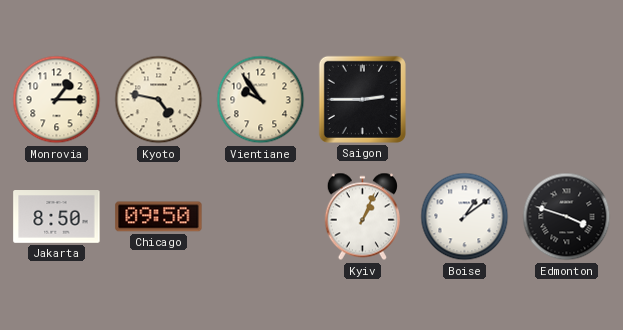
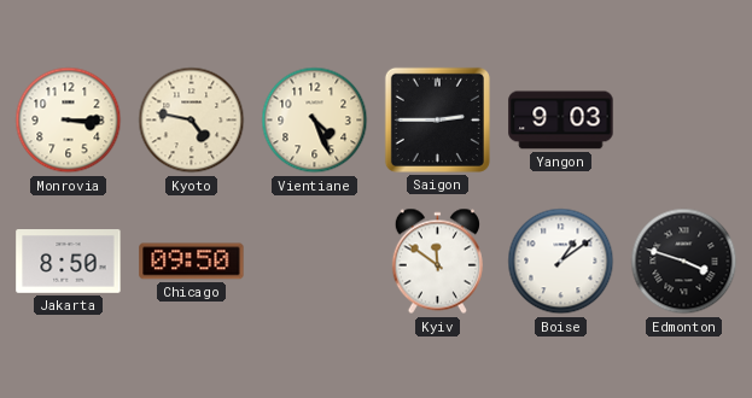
Monrovia: 1:15 -> 3:15
Vientiane: 9:54 -> 4:26
Yangon: none -> 9:03
Kyiv: 1:04 -> 11:51
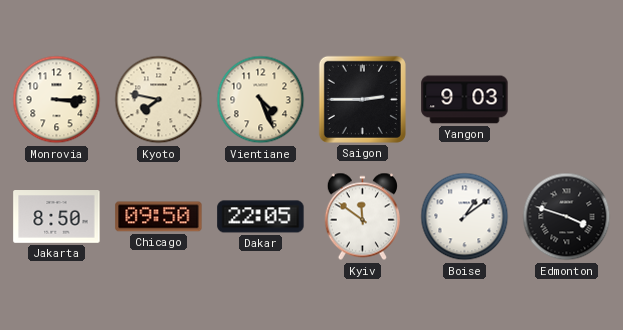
Kyoto: 4:47 -> 7:47
Dakar: none -> 22:05
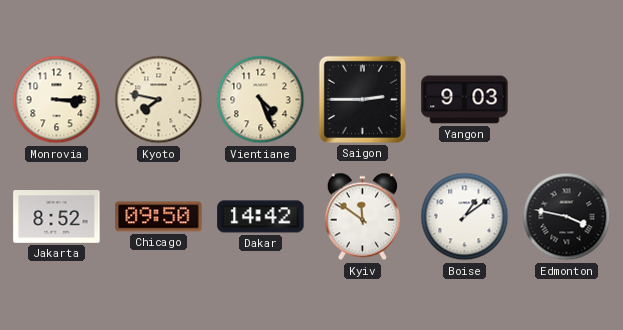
Jakarta: 8:50 -> 8:52
Dakar: 22:05 -> 14:42
Edmonton: 3:48 -> 3:47
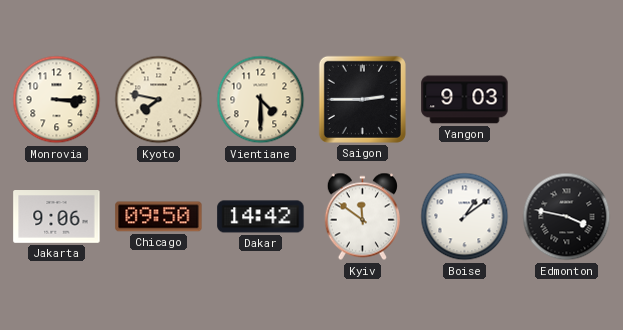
Vientiane: 4:26 -> 4:30
Jakarta: 8:52 -> 9:06
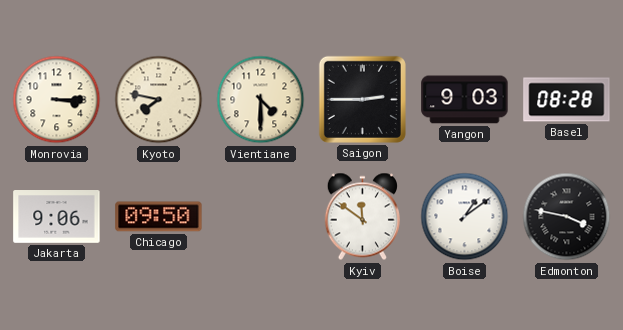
Basel: none -> 08:28
Dakar: 14:42 -> none
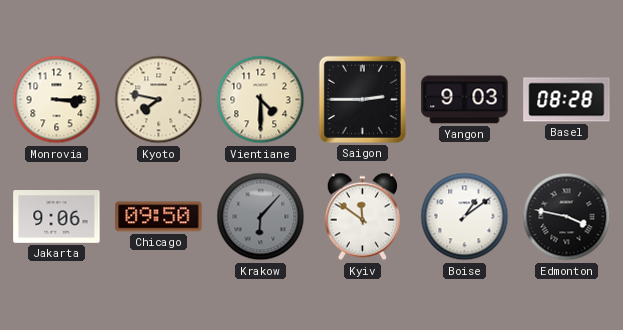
Krakow: none -> 6:07
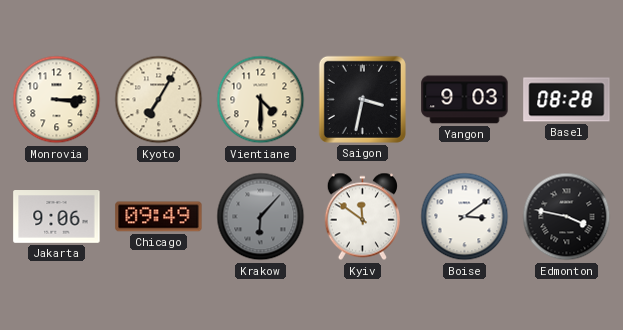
Kyoto: 7:47 -> 7:05
Saigon: 2:45 -> 3:32
Chicago: 09:50 -> 09:49
Boise: 1:09 -> 3:09
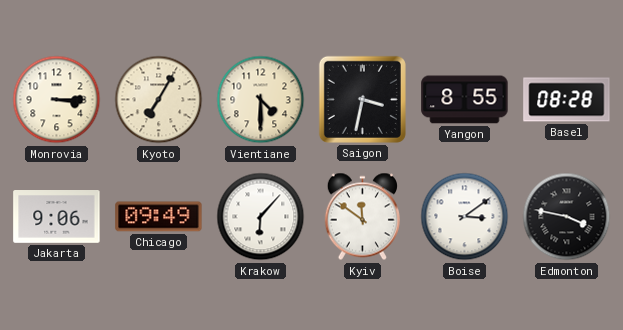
Yangon: 9:03 -> 8:55
Krakow dial: grey -> white
